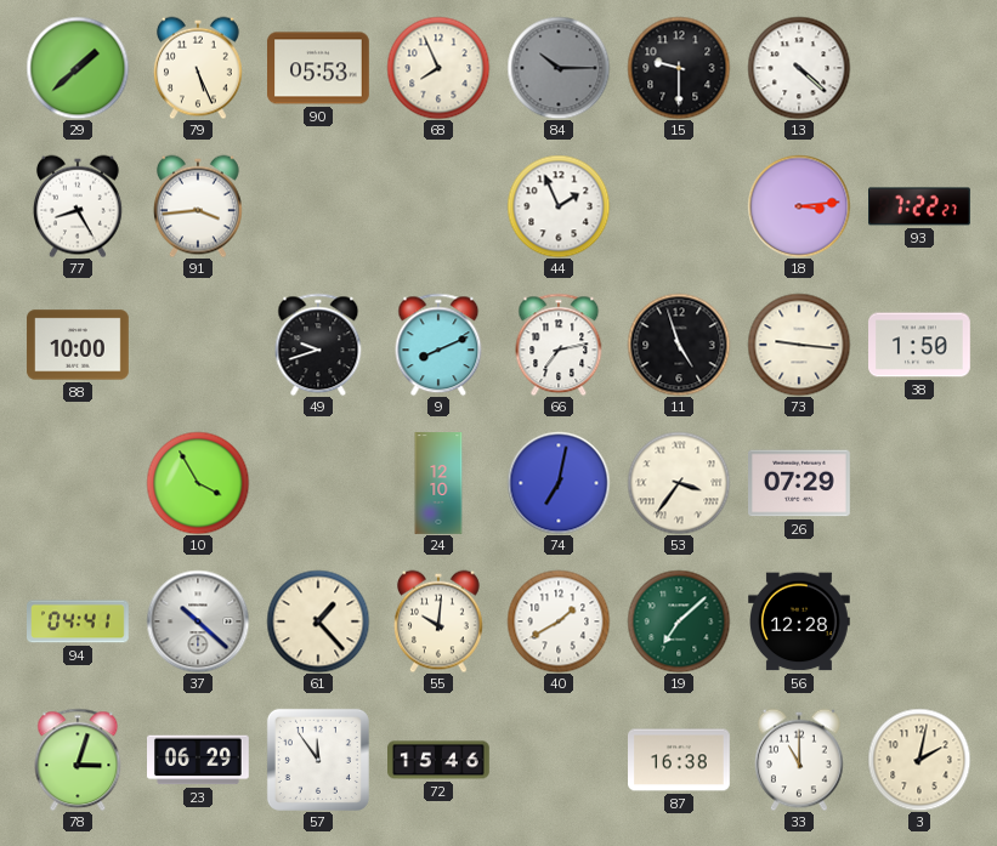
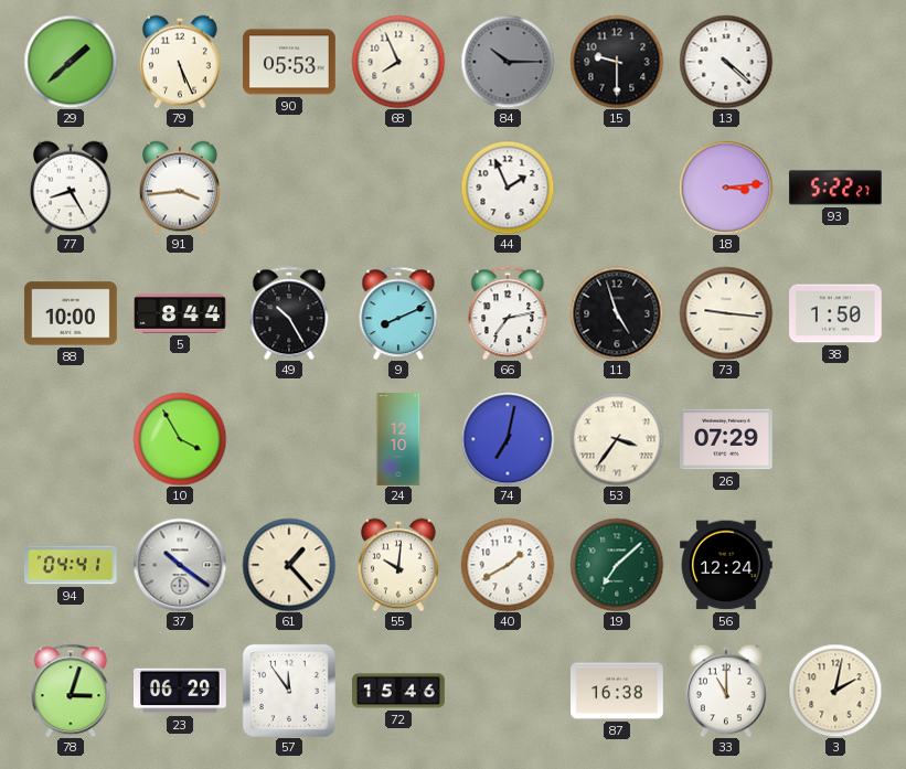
93: 7:22 -> 5:22
5: none -> 8:44
49: 9:42 -> 10:25
37: 10:22 -> 10:21
56: 12:28 -> 12:24
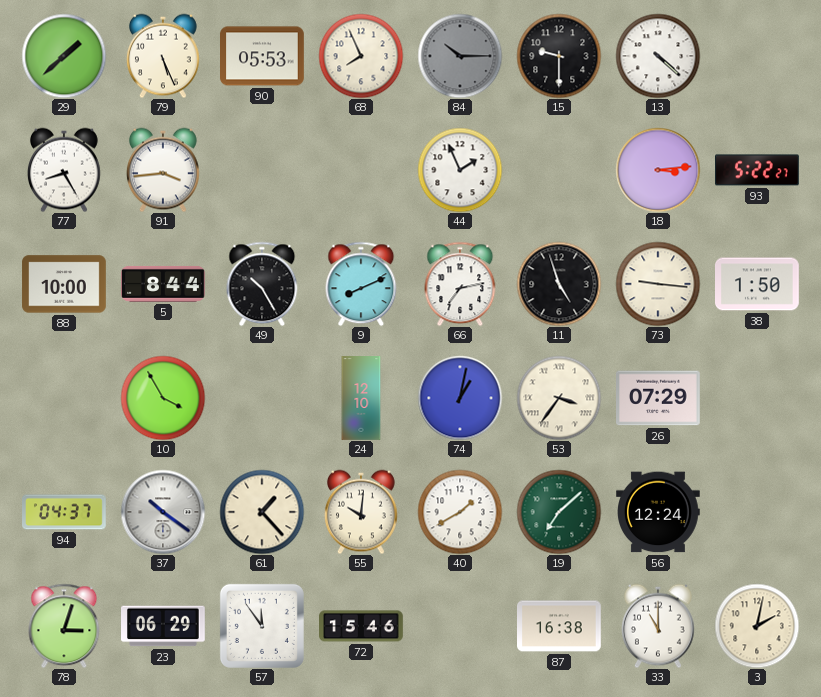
74: 7:02 -> 1:02
94: 04:41 -> 04:37
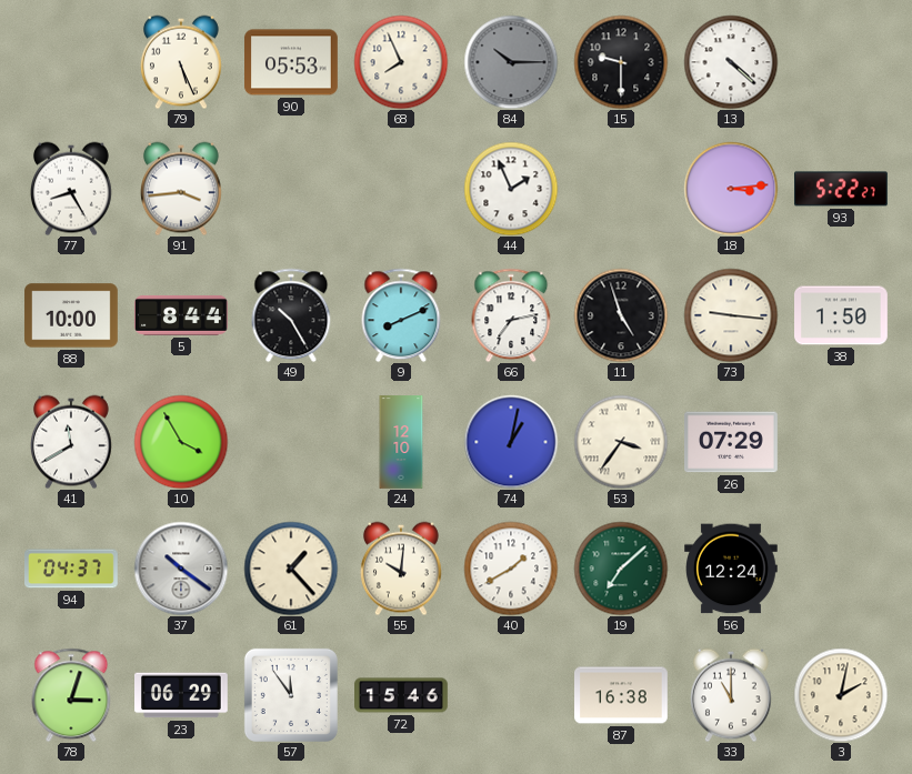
29: 1:38 -> none
41: none -> 11:40
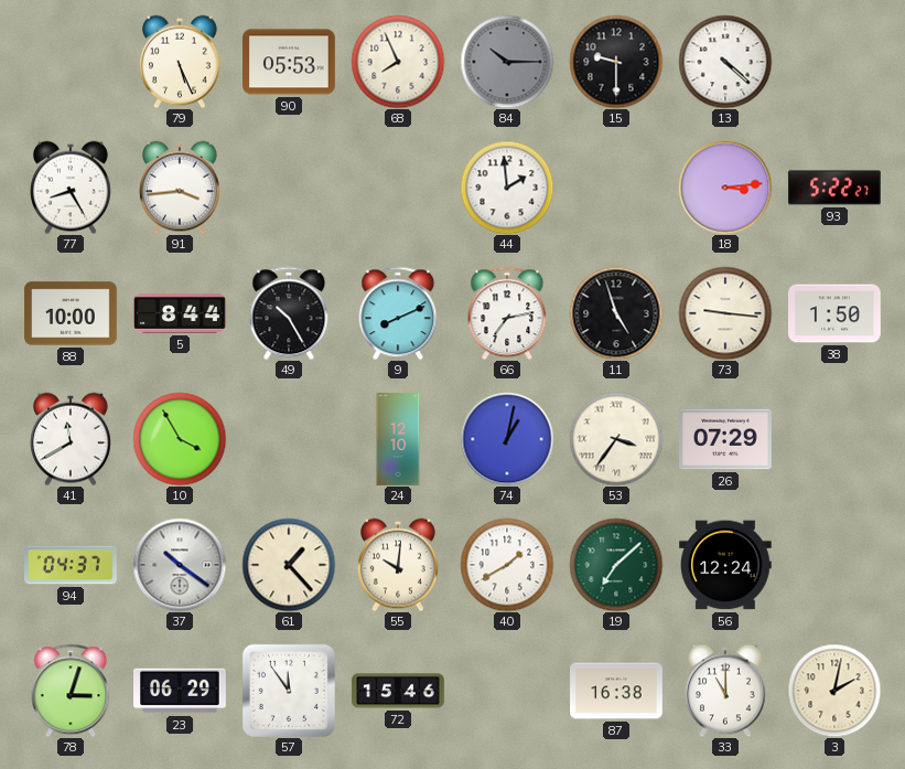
44: 1:56 -> 1:59
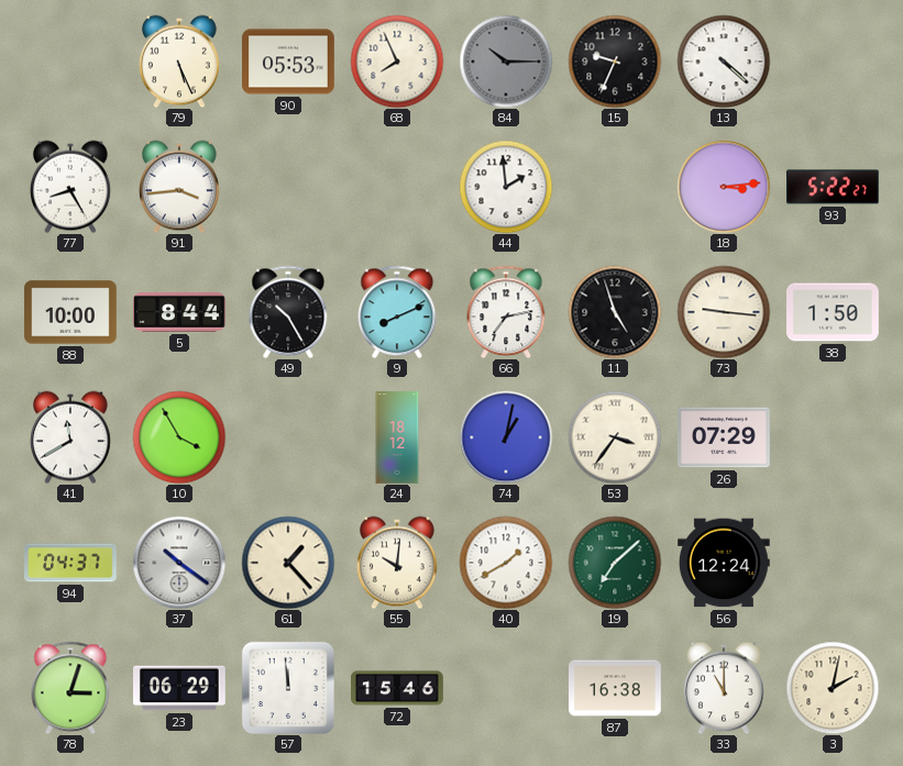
15: 9:30 -> 9:34
24: 12:10 -> 18:12
57: 11:54 -> 11:59
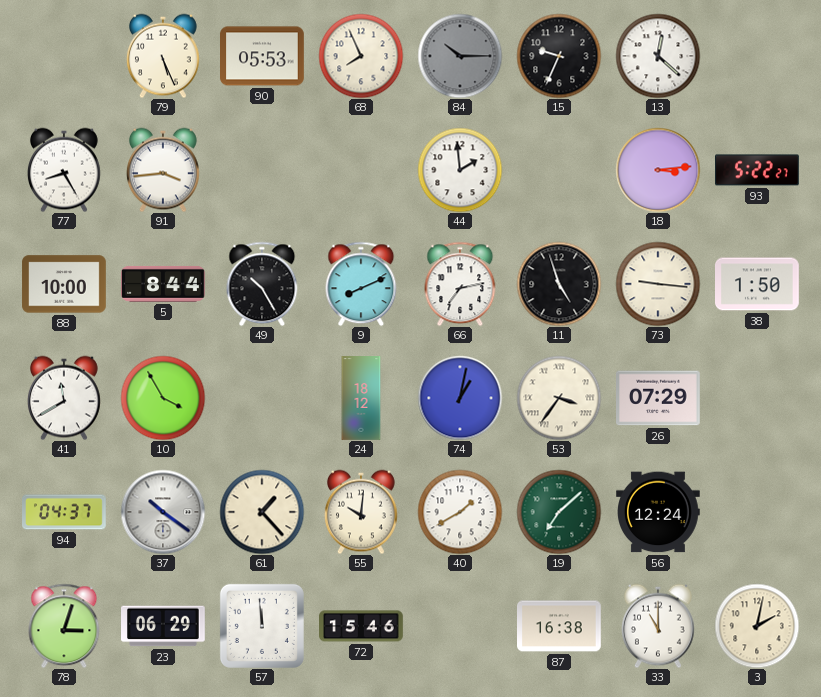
13: 4:22 -> 12:22
